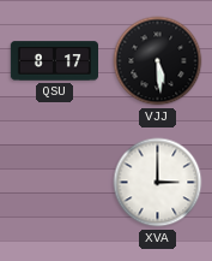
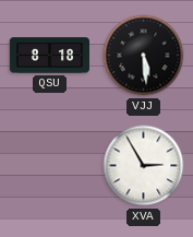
QSU: 8:17 -> 8:18
XVA: 3:00 -> 2:55
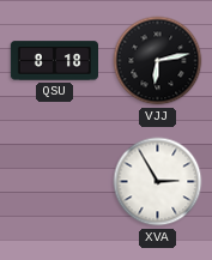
VJJ: 5:29 -> 6:13
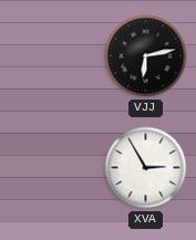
QSU: 8:18 -> none
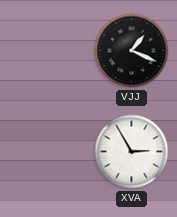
VJJ: 6:13 -> 1:19
